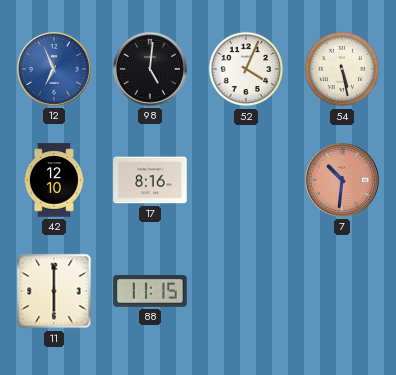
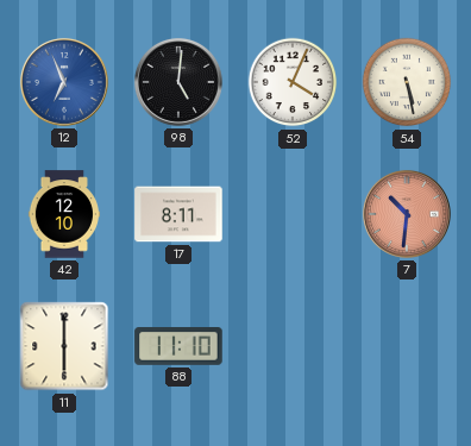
17: 8:16 -> 8:11
88: 11:15 -> 11:10
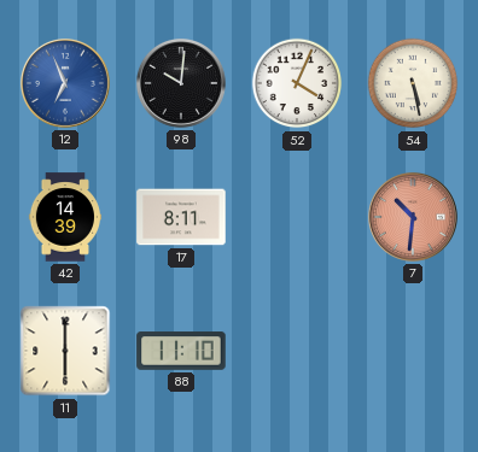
98: 5:01 -> 10:01
42: 12:10 -> 14:39
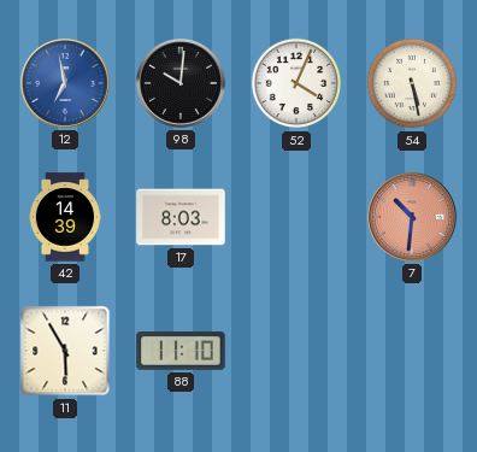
12: 6:56 -> 6:58
17: 8:11 -> 8:03
11: 6:00 -> 5:55
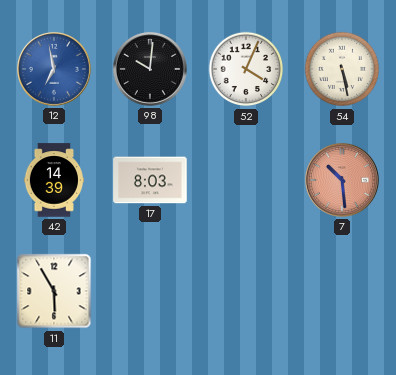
7: 10:31 -> 10:29
88: 11:10 -> none
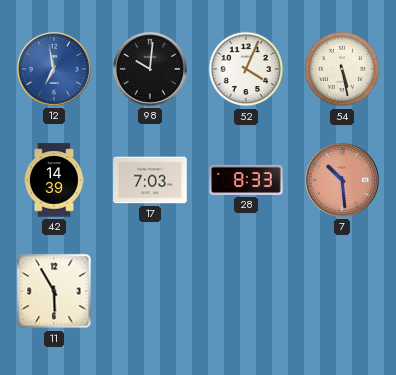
17: 8:03 -> 7:03
28: none -> 8:33
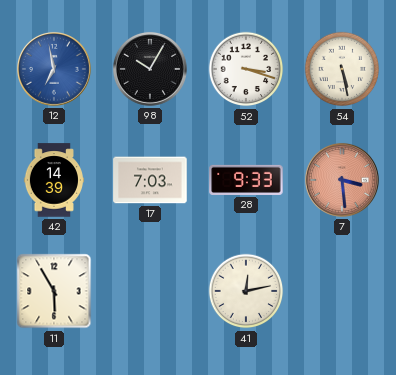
98: 10:01 -> 10:05
52: 4:04 -> 3:18
28: 8:33 -> 9:33
7: 10:29 -> 3:29
41: none -> 12:13
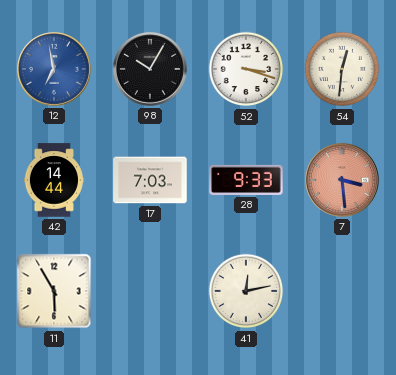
54: 5:28 -> 12:31
42: 14:39 -> 14:44
